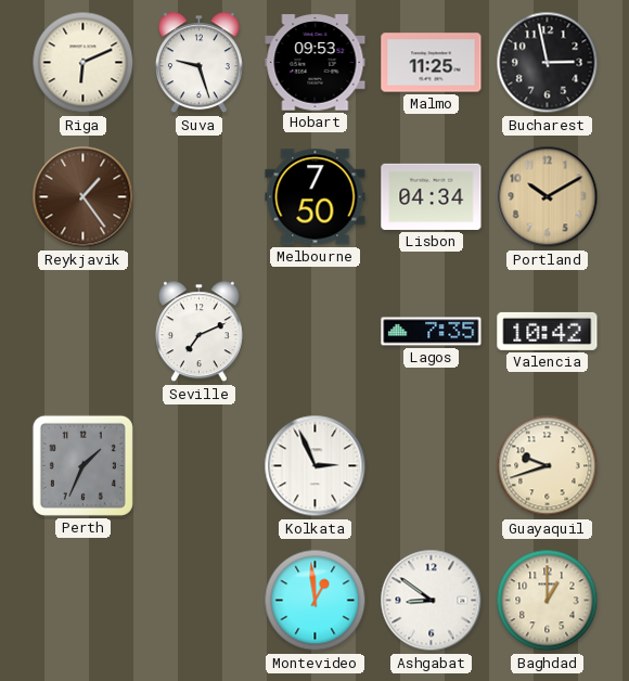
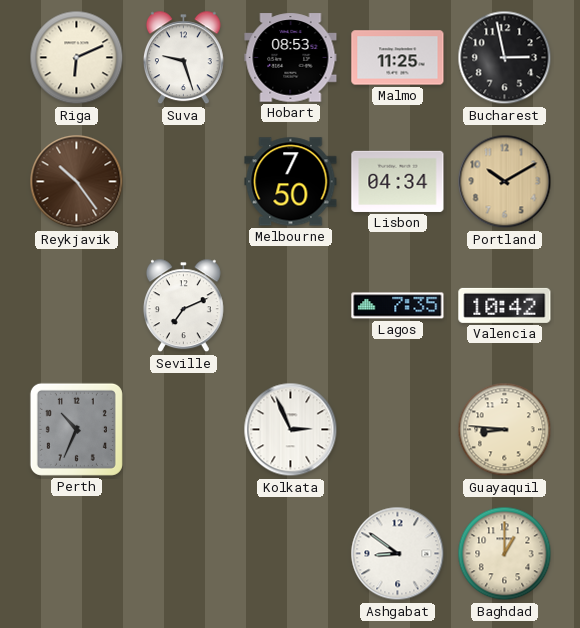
Hobart: 09:53 -> 08:53
Reykjavik: 1:24 -> 10:24
Perth: 1:34 -> 10:34
Guayaquil: 9:42 -> 8:46
Montevideo: 12:59 -> none
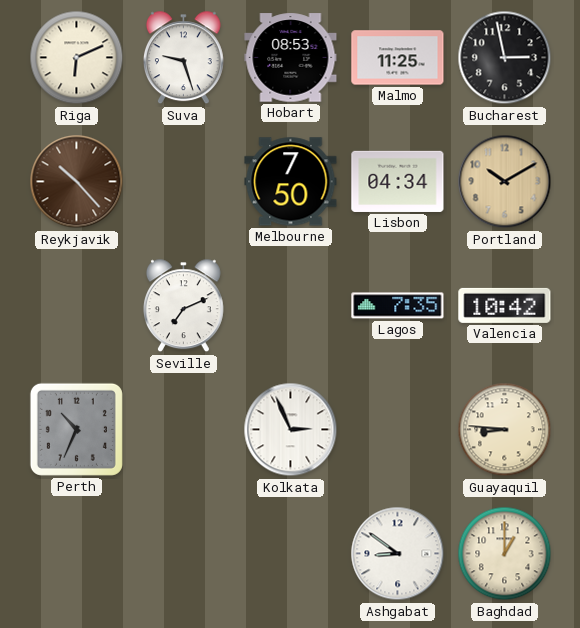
Reykjavik: 10:24 -> 10:23
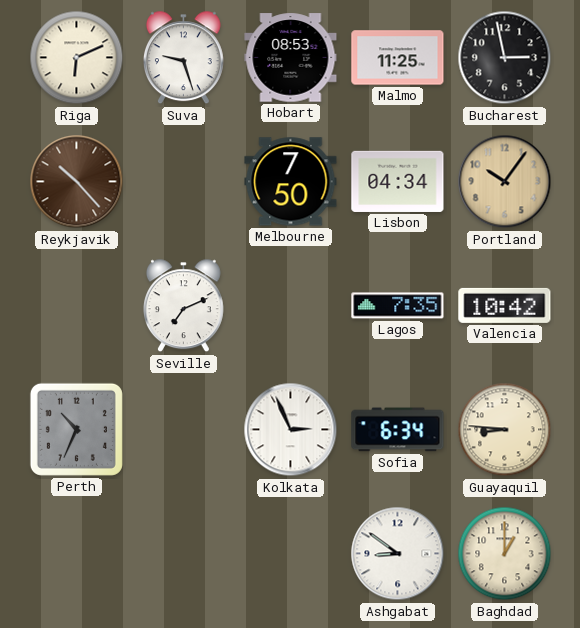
Portland: 10:10 -> 10:06
Sofia: none -> 6:34
